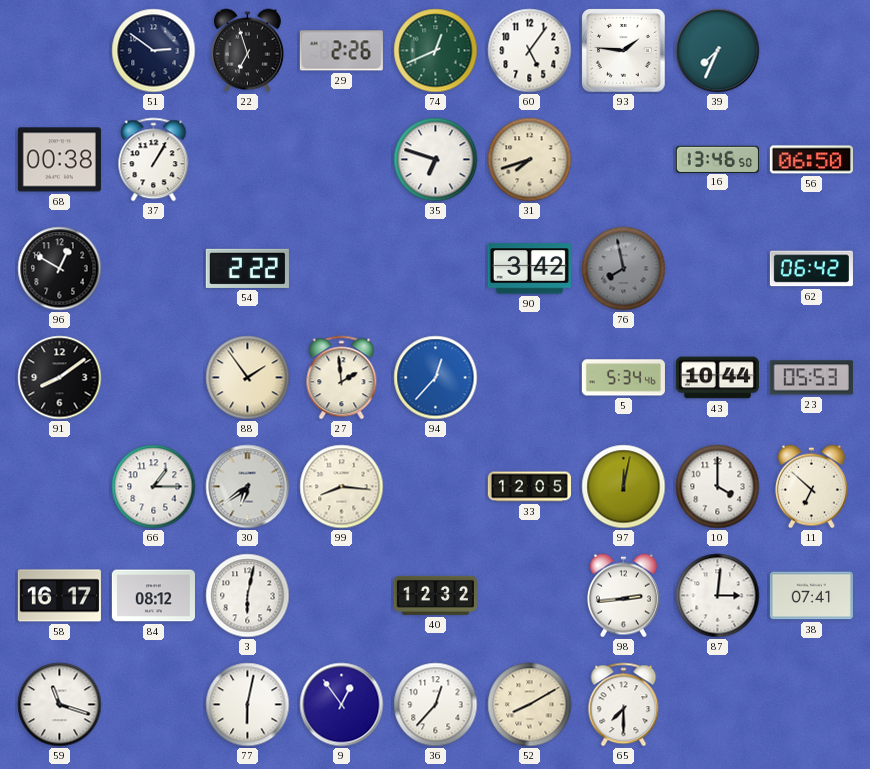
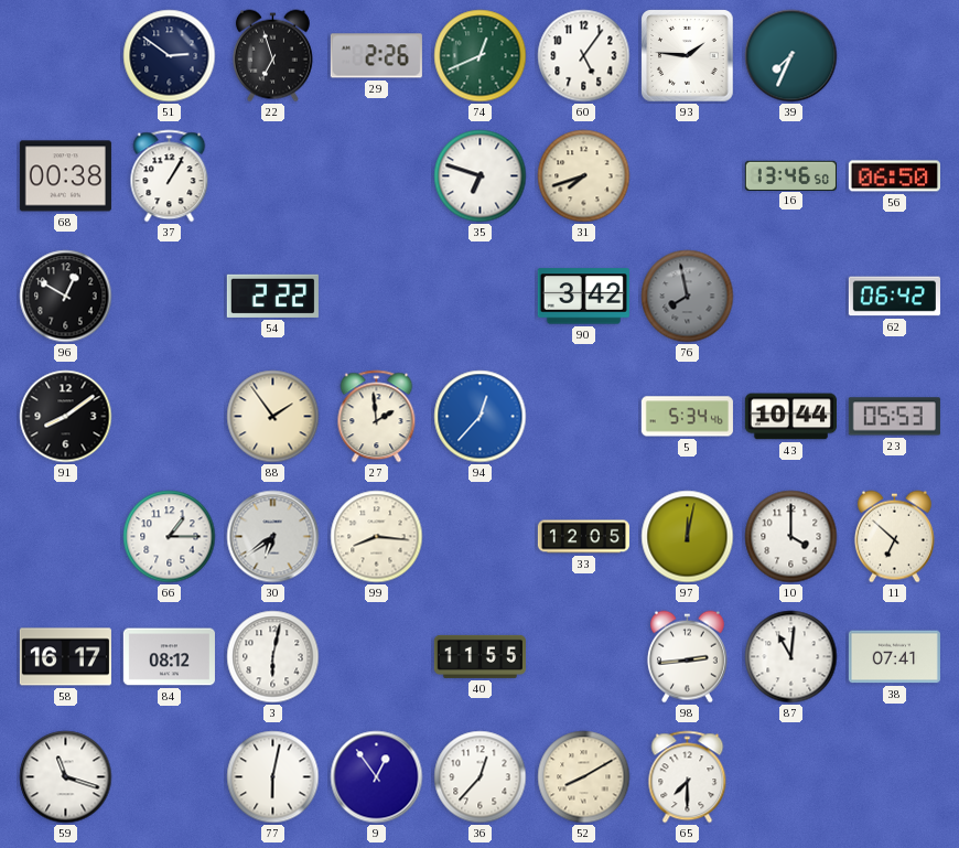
40: 12:32 -> 11:55
87: 3:01 -> 11:01
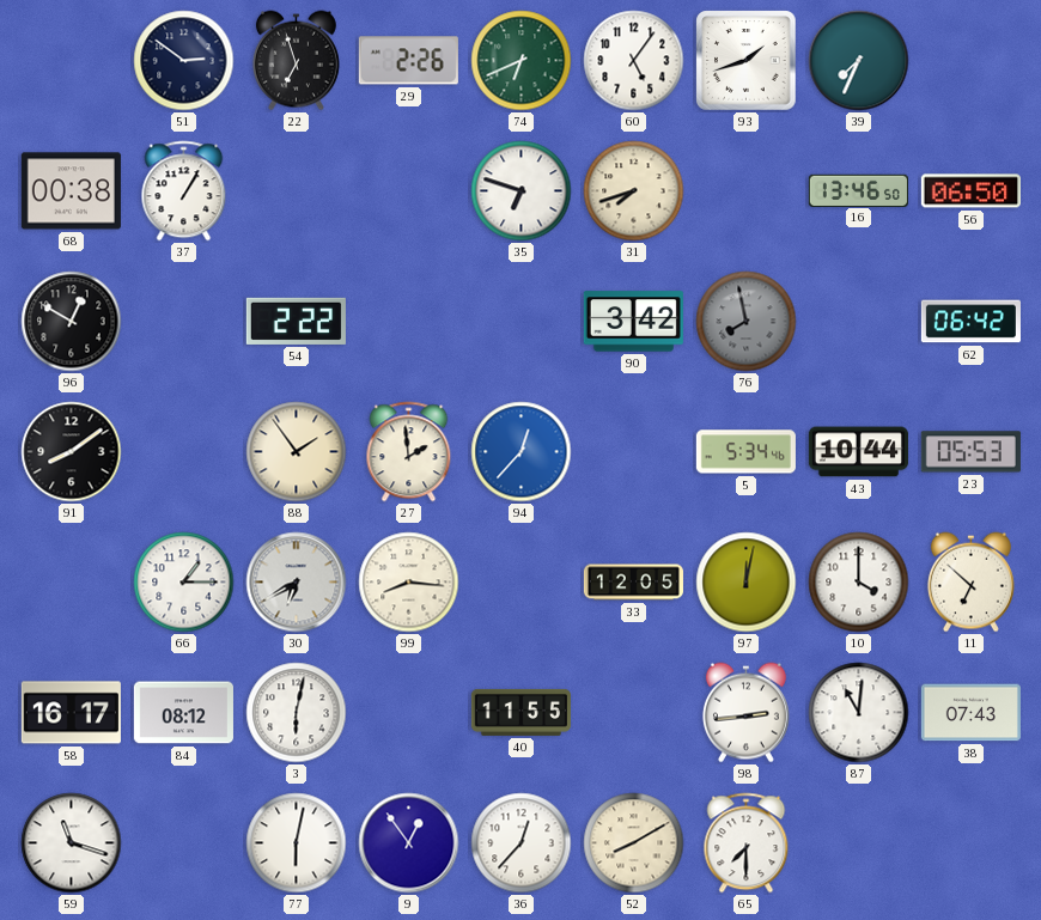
74: 12:41 -> 6:41
93: 1:46 -> 1:42
30: 6:39 -> 6:40
38: 07:41 -> 07:43
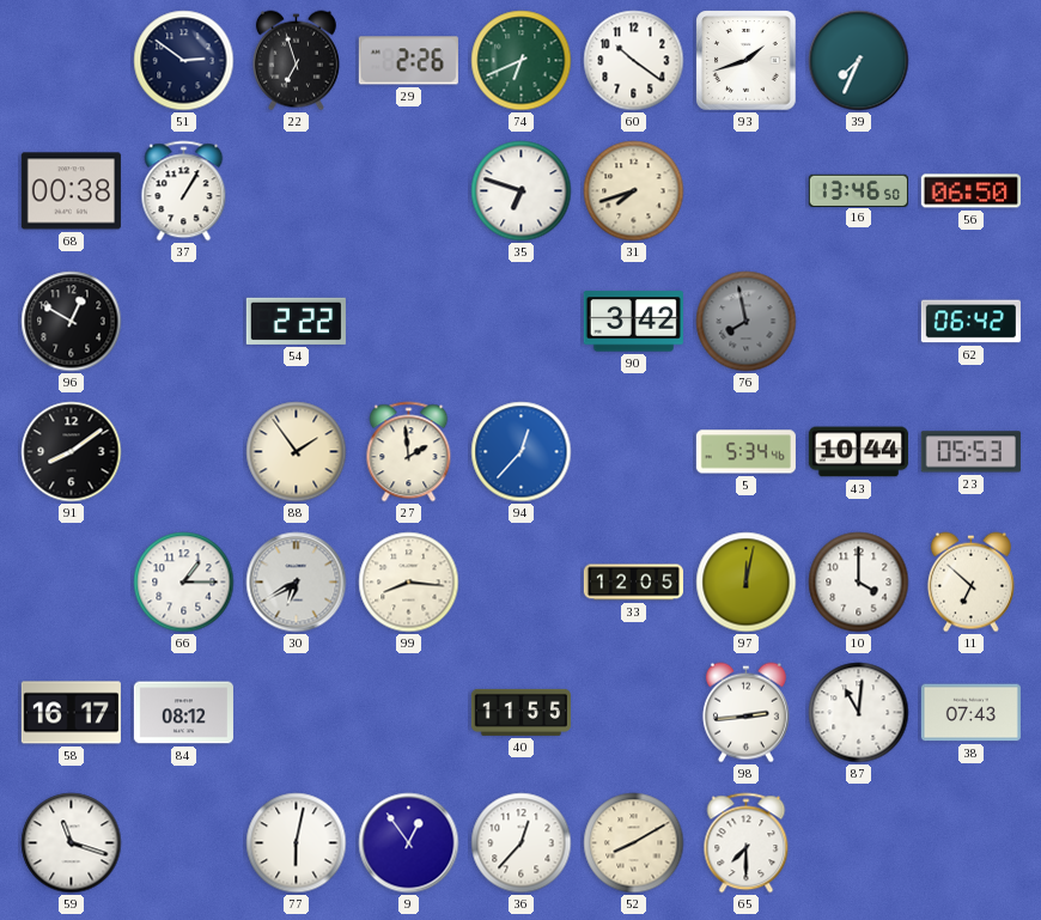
60: 5:06 -> 10:21
3: 6:02 -> none
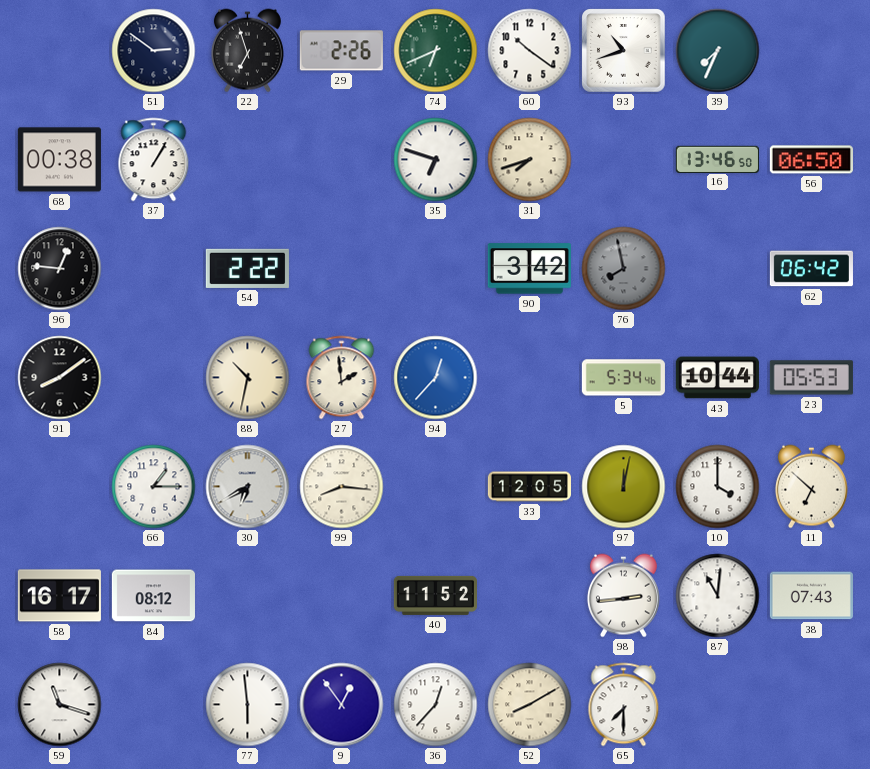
93: 1:42 -> 10:42
96: 12:50 -> 12:46
88: 1:54 -> 10:32
40: 11:55 -> 11:52
77: 6:02 -> 5:59
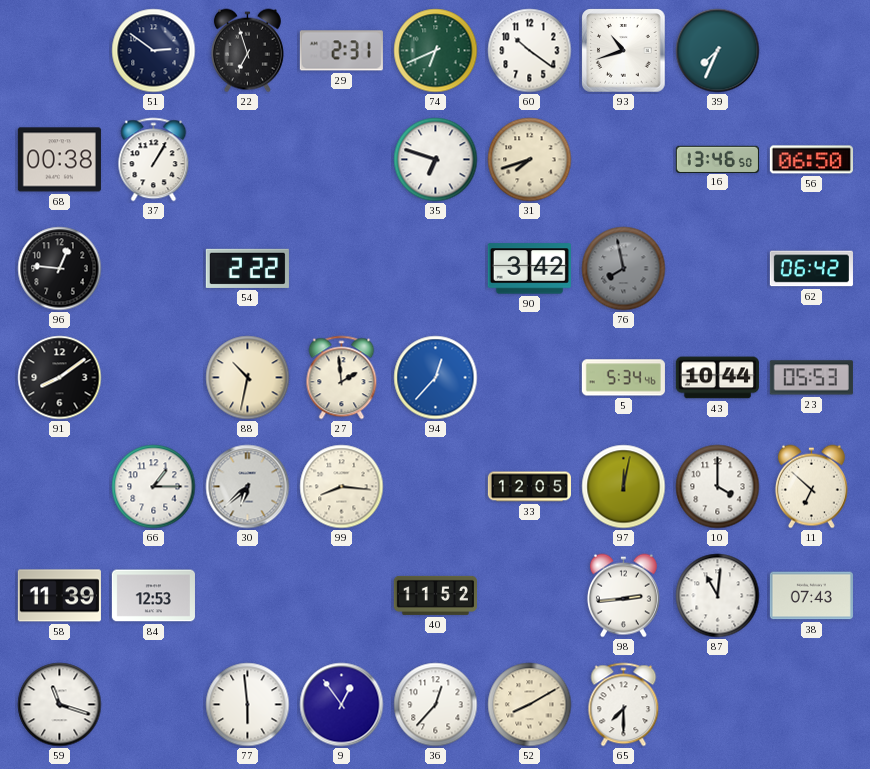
29: 2:26 -> 2:31
30: 6:40 -> 6:38
58: 16:17 -> 11:39
84: 08:12 -> 12:53
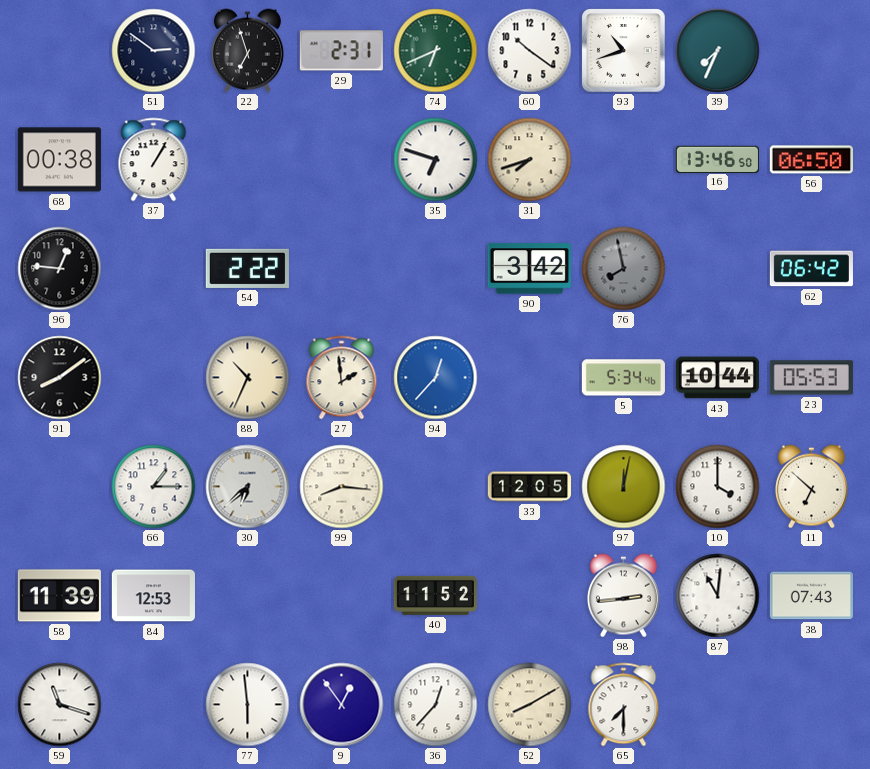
88: 10:32 -> 10:34
